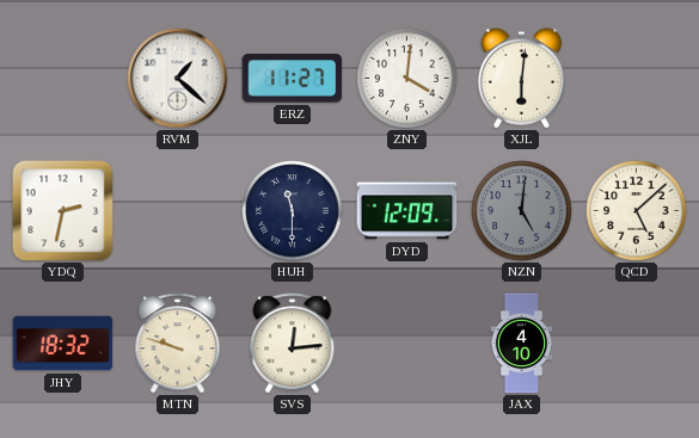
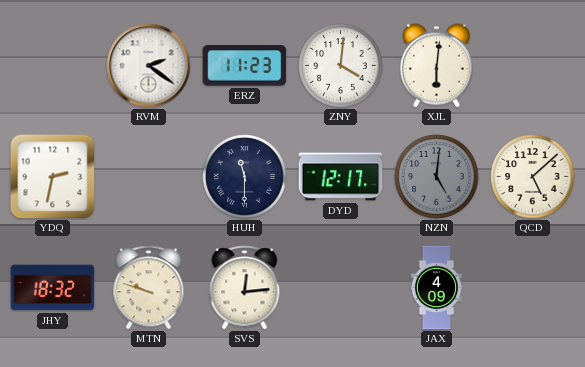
RVM: 1:22 -> 2:21
ERZ: 11:27 -> 11:23
DYD: 12:09 -> 12:17
JAX: 4:10 -> 4:09
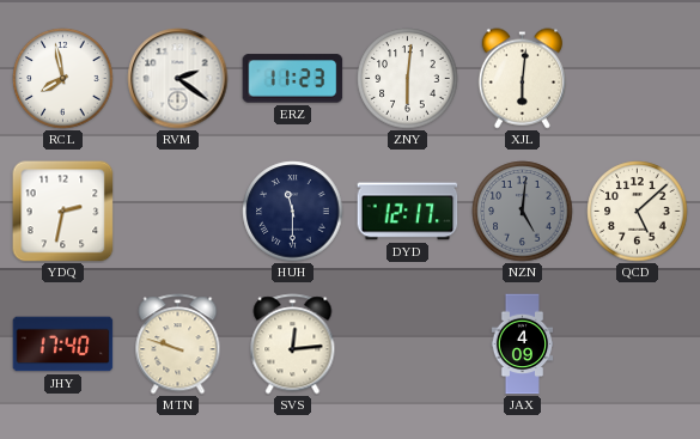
RCL: none -> 7:58
ZNY: 4:01 -> 6:01
JHY: 18:32 -> 17:40
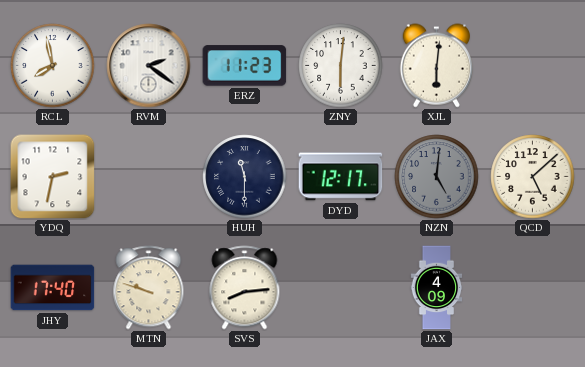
SVS: 12:14 -> 8:14
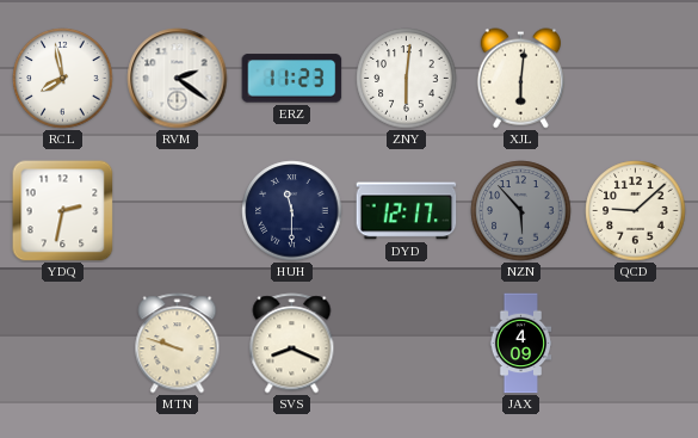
NZN: 5:01 -> 5:53
QCD: 5:08 -> 9:08
JHY: 17:40 -> none
SVS: 8:14 -> 8:19
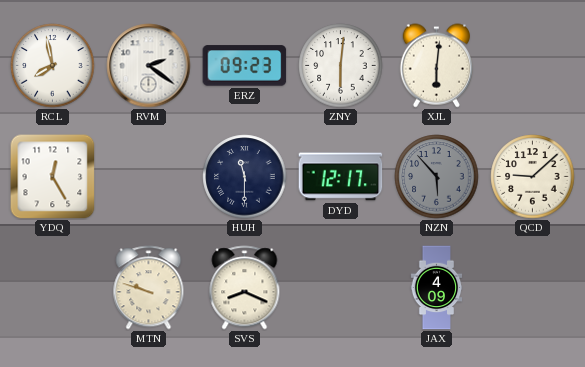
ERZ: 11:23 -> 09:23
YDQ: 2:32 -> 12:25
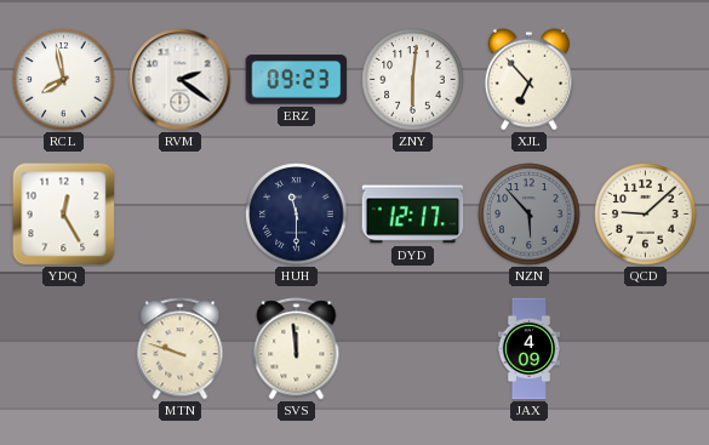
XJL: 6:01 -> 6:53
SVS: 8:19 -> 11:59
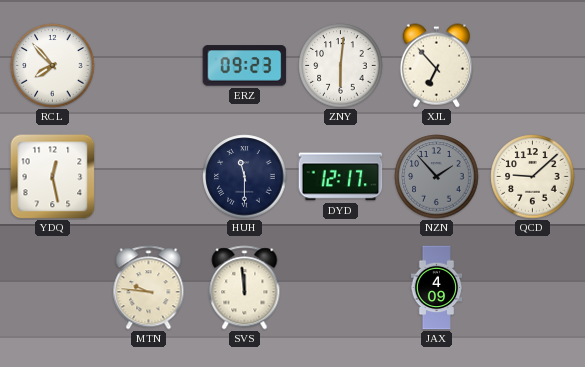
RCL: 7:58 -> 7:53
RVM: 2:21 -> none
YDQ: 12:25 -> 12:28
NZN: 5:53 -> 1:53
MTN: 9:48 -> 9:46
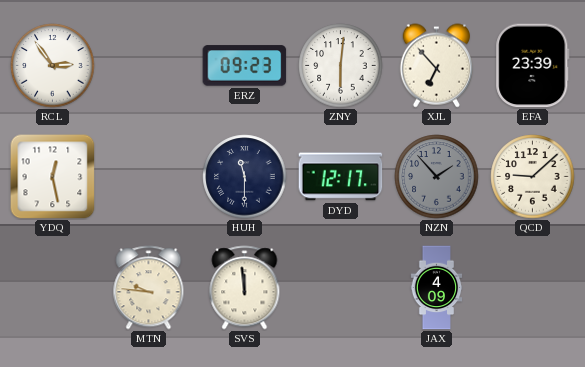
RCL: 7:53 -> 2:54
EFA: none -> 23:39
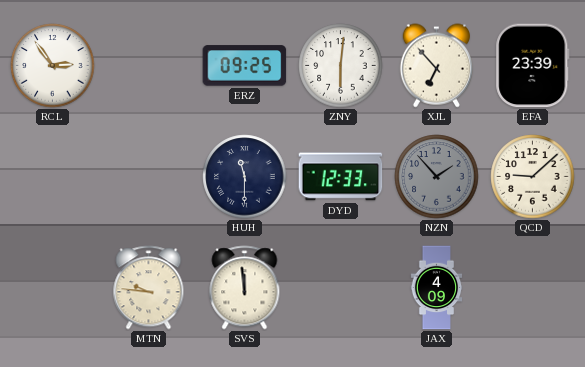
ERZ: 09:23 -> 09:25
YDQ: 12:28 -> none
DYD: 12:17 -> 12:33
